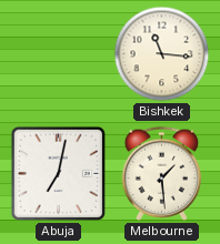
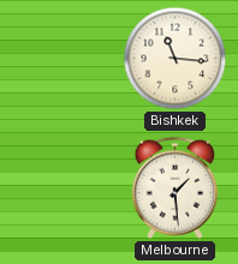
Abuja: 7:02 -> none
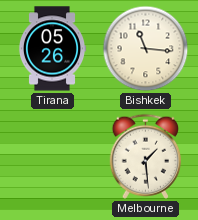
Tirana: none -> 05:26
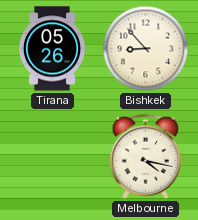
Bishkek: 11:16 -> 8:53
Melbourne: 1:29 -> 4:17
